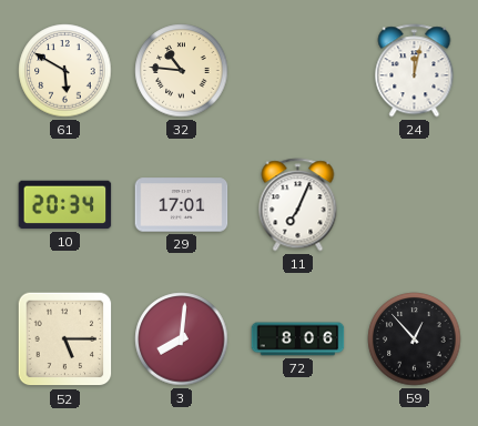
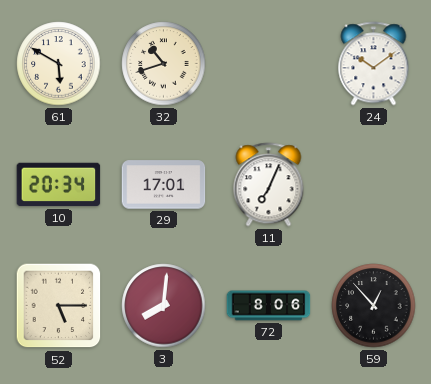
32: 10:46 -> 10:42
24: 12:02 -> 10:09
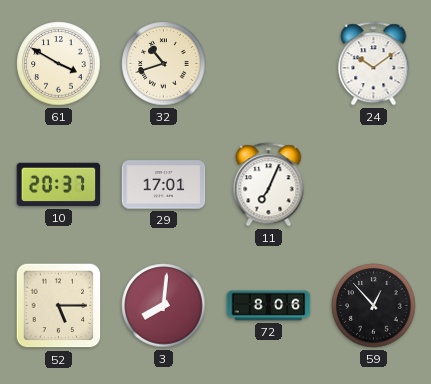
61: 5:50 -> 3:50
10: 20:34 -> 20:37
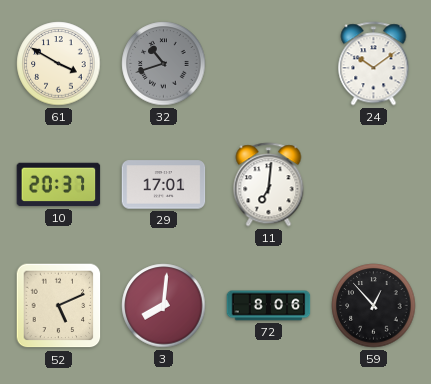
32 dial: cream -> grey
11: 7:04 -> 7:01
52: 5:15 -> 5:11
